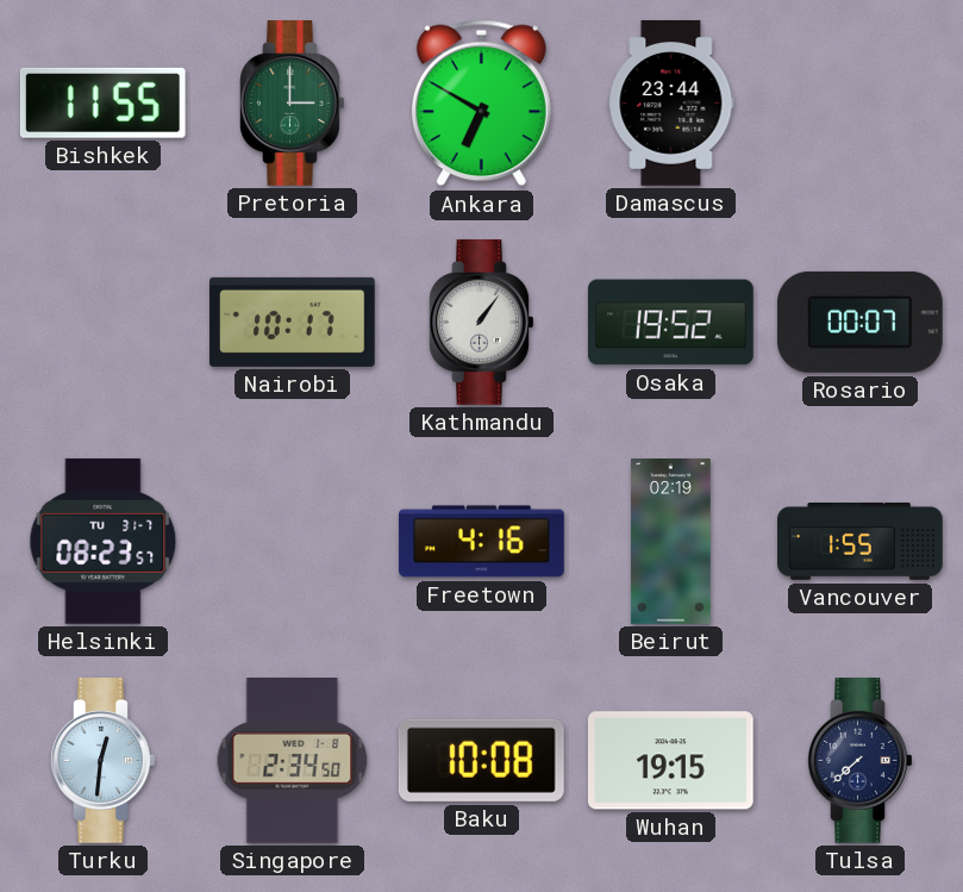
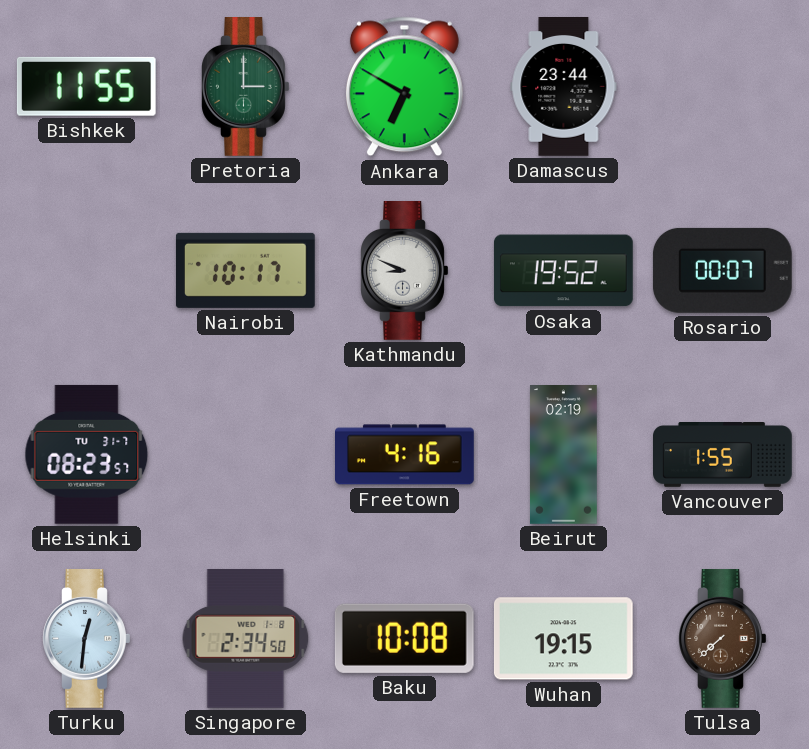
Kathmandu: 1:06 -> 8:49
Tulsa dial: navy -> brown
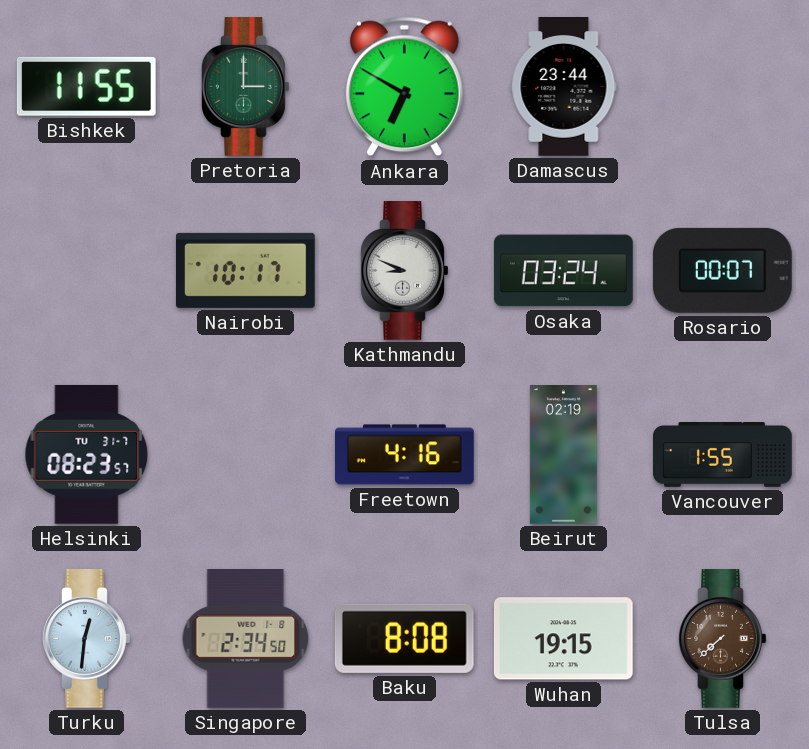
Osaka: 19:52 -> 03:24
Baku: 10:08 -> 8:08
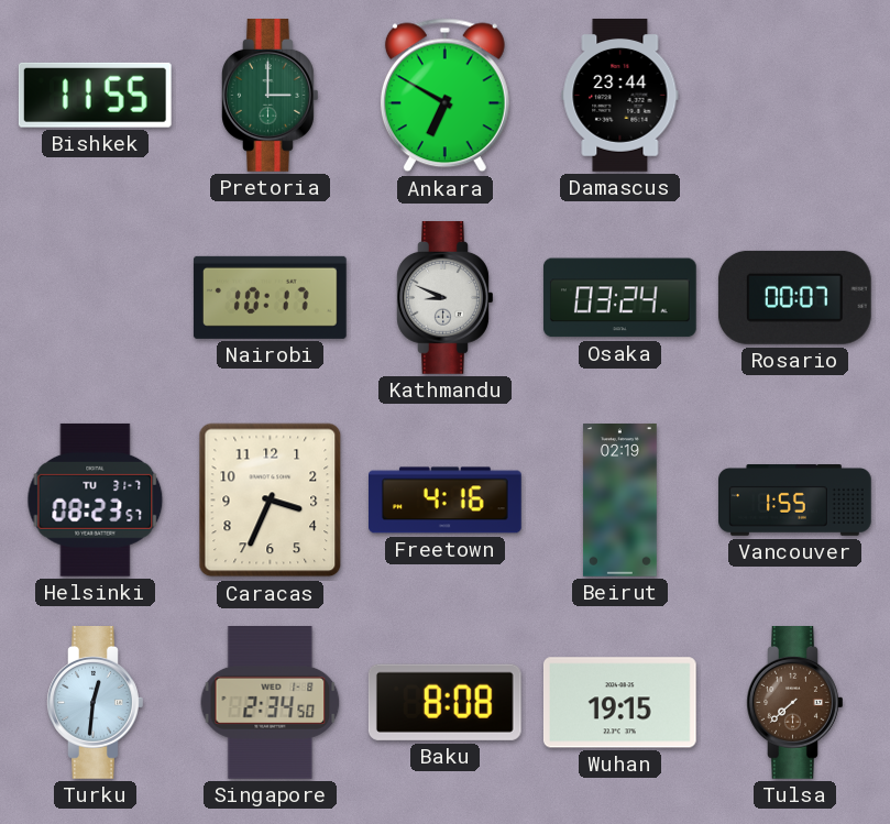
Caracas: none -> 3:34
